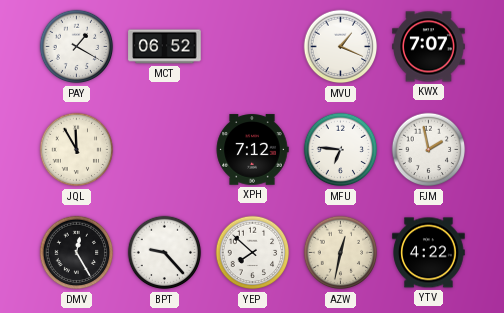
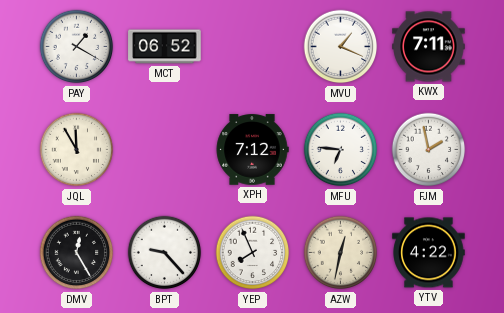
KWX: 7:07 -> 7:11
YEP: 7:52 -> 7:56
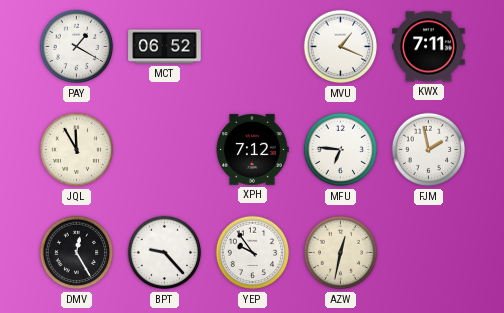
YEP: 7:56 -> 9:54
YTV: 4:22 -> none
